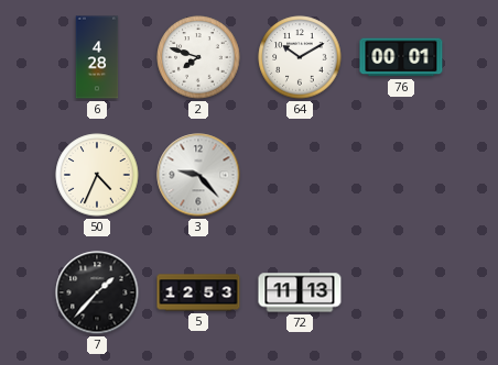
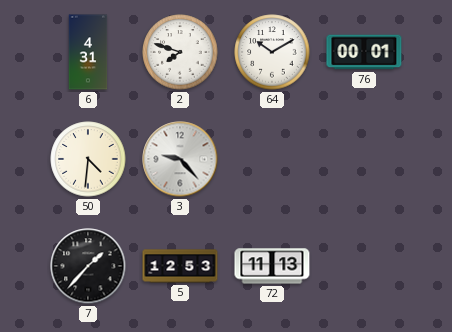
6: 4:28 -> 4:31
50: 4:34 -> 4:31
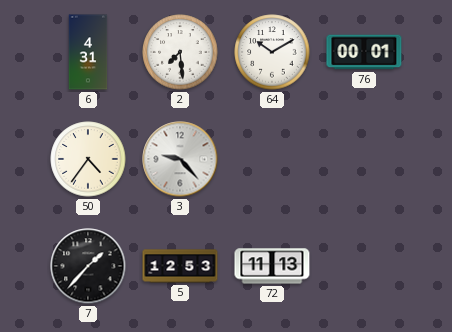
2: 7:48 -> 7:29
50: 4:31 -> 4:36
